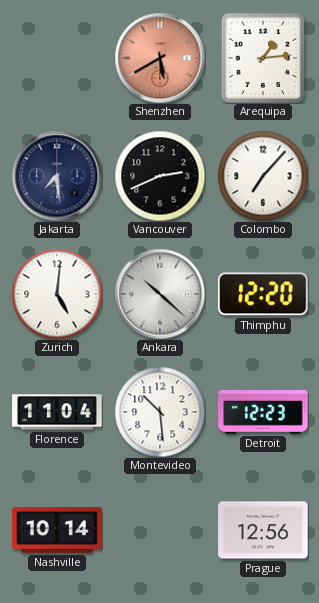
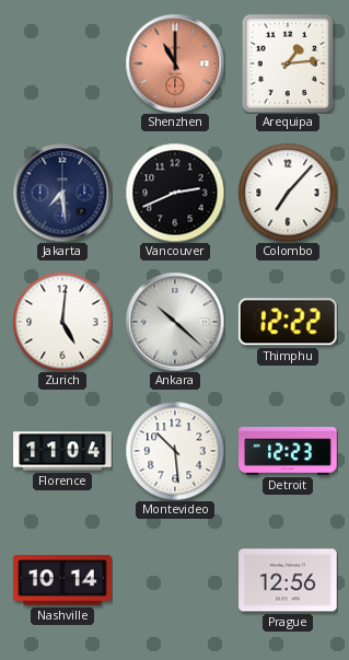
Shenzhen: 5:40 -> 11:00
Thimphu: 12:20 -> 12:22
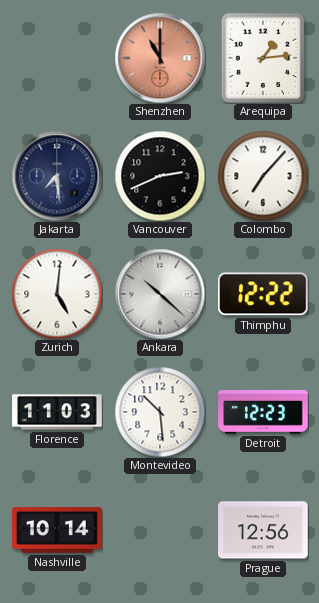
Florence: 11:04 -> 11:03
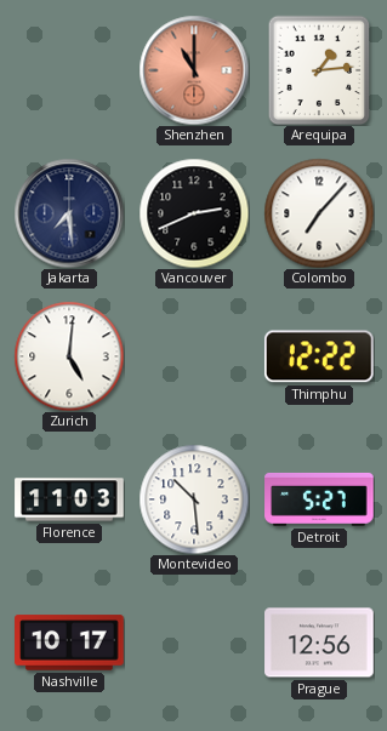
Ankara: 10:22 -> none
Detroit: 12:23 -> 5:27
Nashville: 10:14 -> 10:17
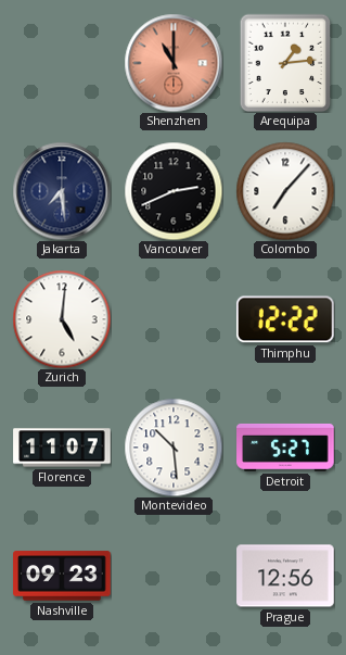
Florence: 11:03 -> 11:07
Nashville: 10:17 -> 09:23
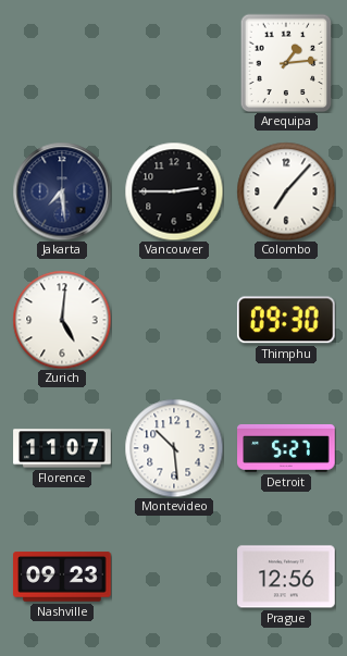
Shenzhen: 11:00 -> none
Vancouver: 2:41 -> 2:45
Thimphu: 12:22 -> 09:30
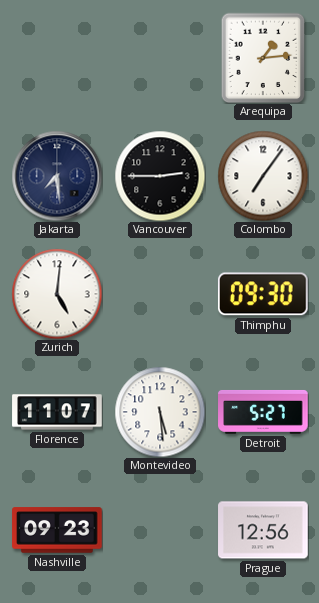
Colombo: 7:07 -> 7:06
Montevideo: 10:29 -> 5:29
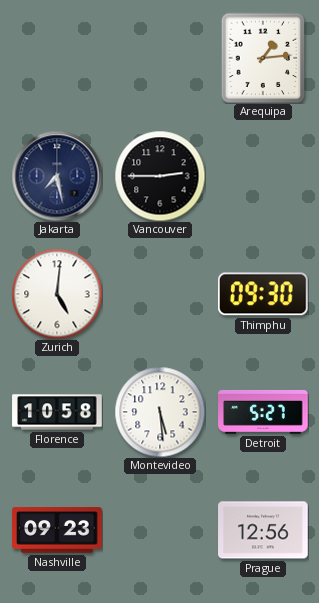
Jakarta: 7:29 -> 7:28
Colombo: 7:06 -> none
Florence: 11:07 -> 10:58
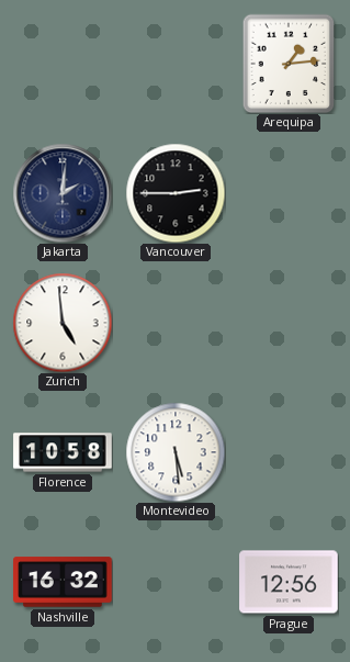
Jakarta: 7:28 -> 2:01
Zurich: 5:01 -> 4:59
Thimphu: 09:30 -> none
Detroit: 5:27 -> none
Nashville: 09:23 -> 16:32
